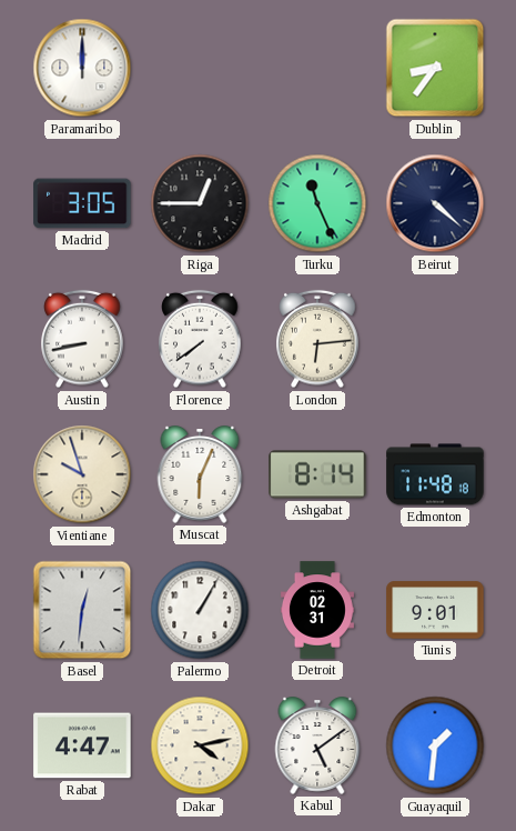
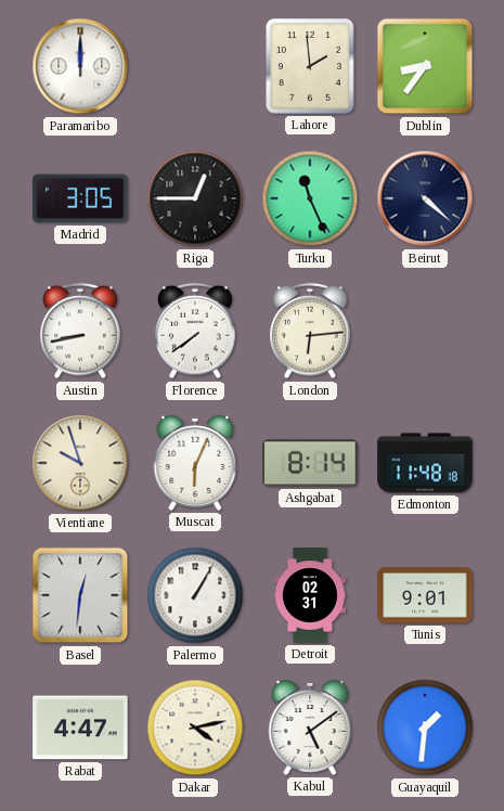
Lahore: none -> 1:59
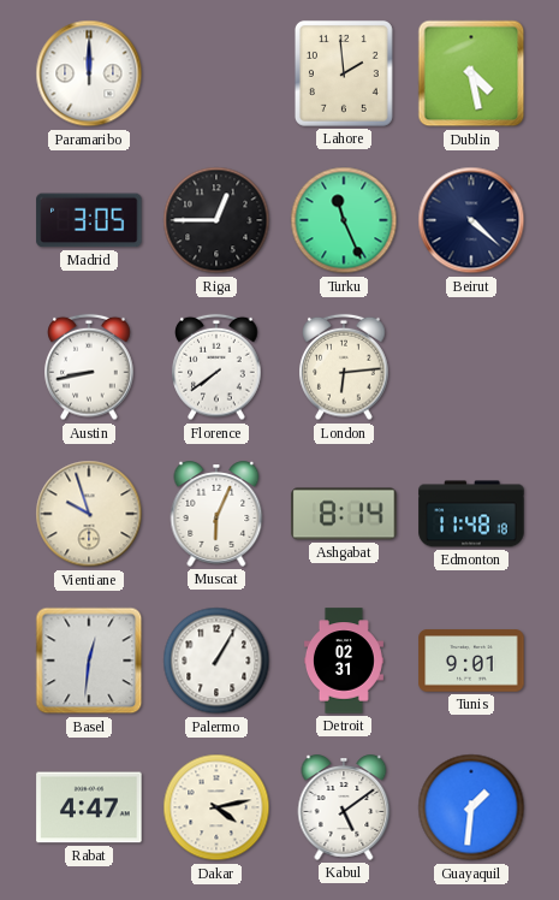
Dublin: 8:36 -> 4:28
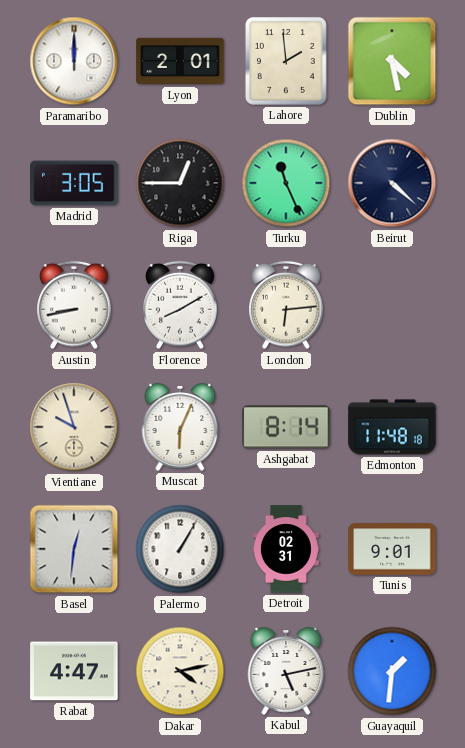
Lyon: none -> 2:01
Florence: 7:39 -> 8:10
Kabul: 5:09 -> 5:13
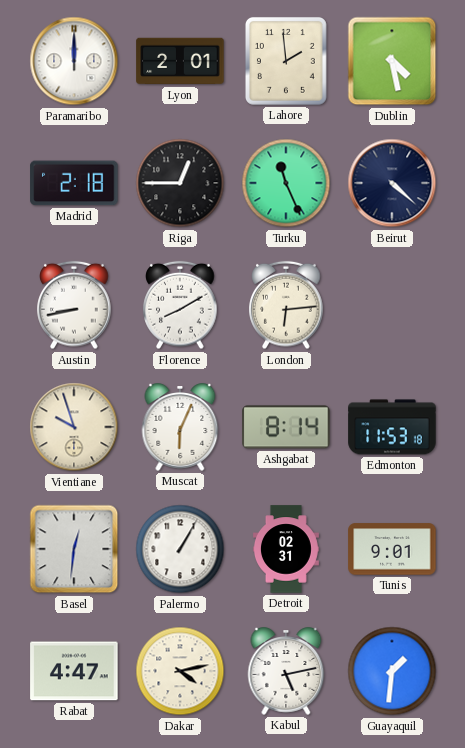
Madrid: 3:05 -> 2:18
Edmonton: 11:48 -> 11:53
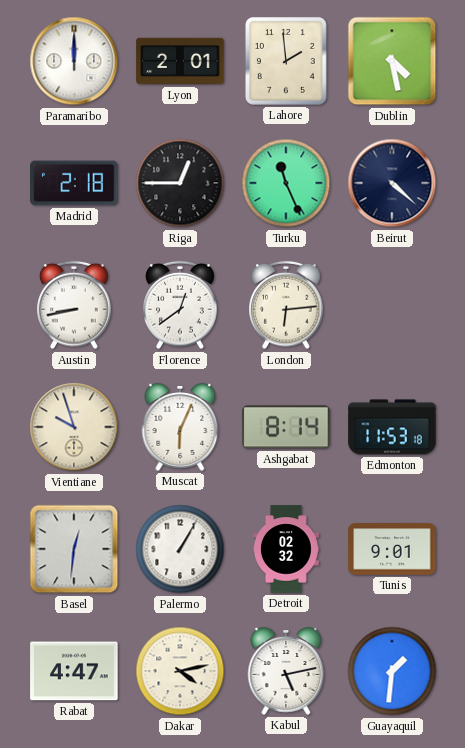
Florence: 8:10 -> 12:39
Detroit: 02:31 -> 02:32
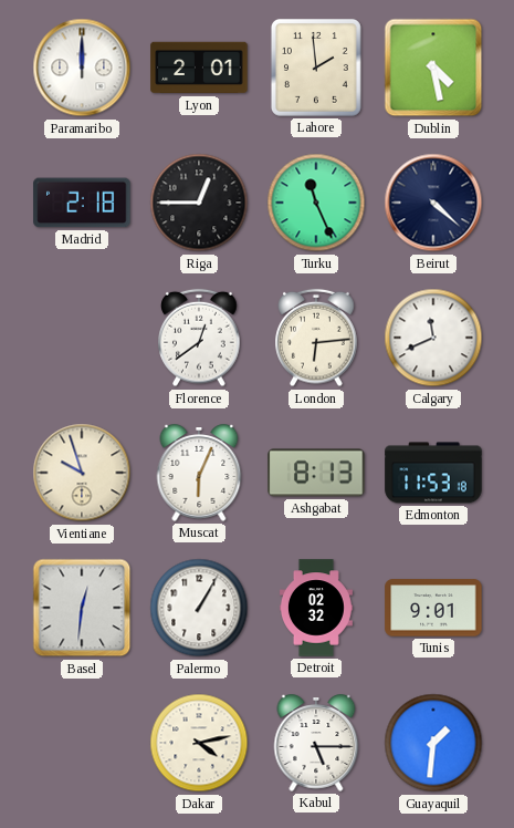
Austin: 8:43 -> none
Calgary: none -> 11:41
Ashgabat: 8:14 -> 8:13
Rabat: 4:47 -> none
Kabul: 5:13 -> 5:15
